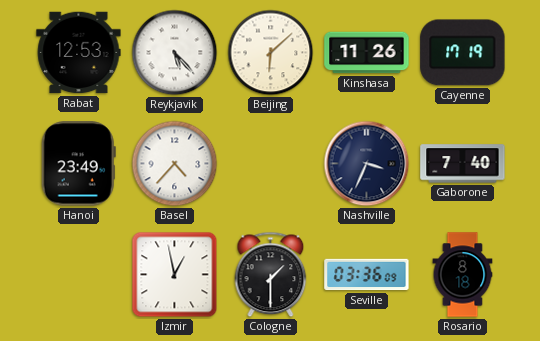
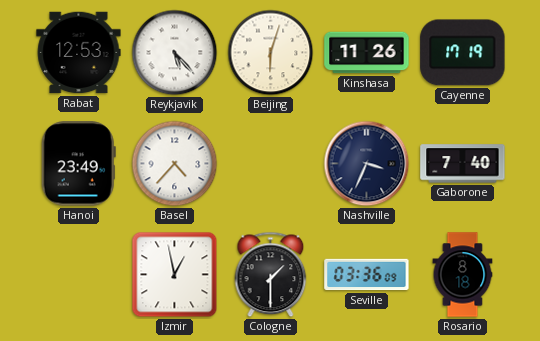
Beijing: 6:08 -> 6:03
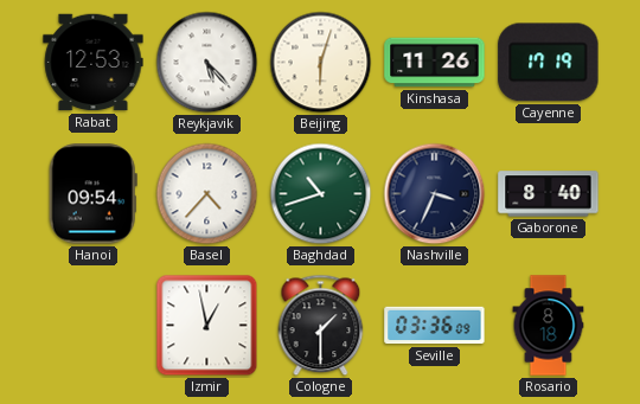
Hanoi: 23:49 -> 09:54
Baghdad: none -> 10:42
Gaborone: 7:40 -> 8:40
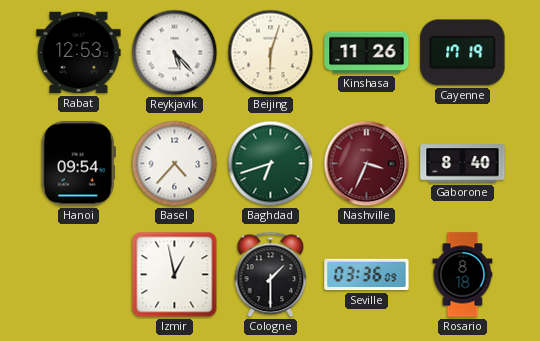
Baghdad: 10:42 -> 6:42
Nashville dial: navy -> burgundy
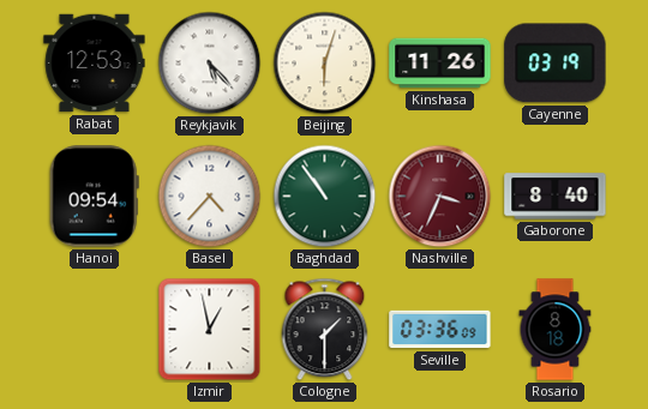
Cayenne: 17:19 -> 03:19
Baghdad: 6:42 -> 10:54
